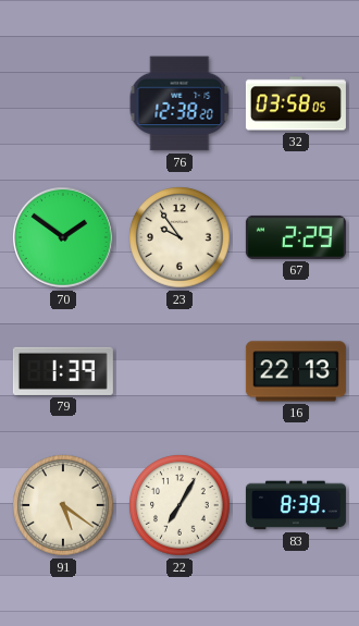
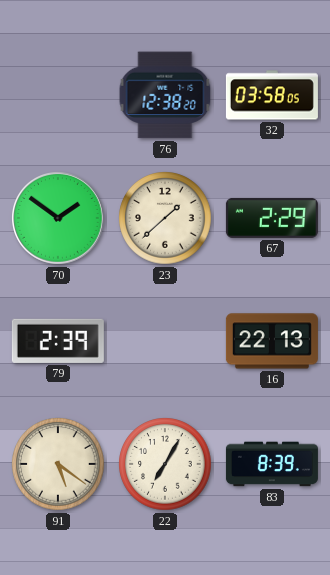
23: 9:54 -> 1:38
79: 1:39 -> 2:39
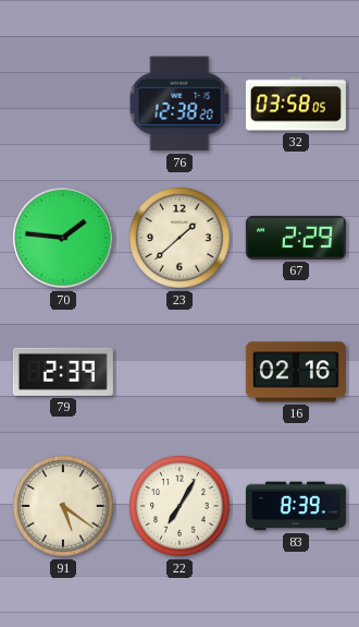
70: 1:51 -> 1:46
16: 22:13 -> 02:16
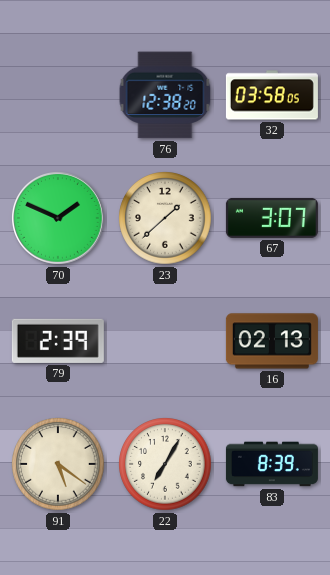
70: 1:46 -> 1:49
67: 2:29 -> 3:07
16: 02:16 -> 02:13
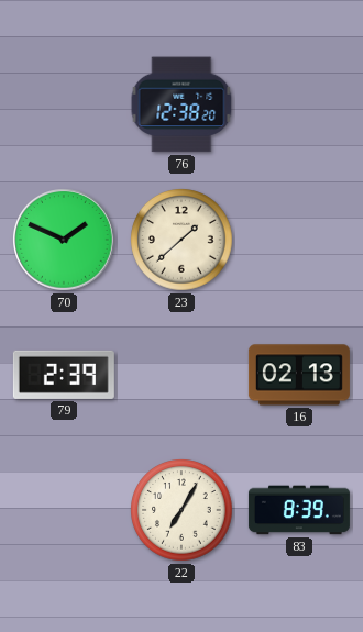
32: 03:58 -> none
67: 3:07 -> none
91: 5:21 -> none
